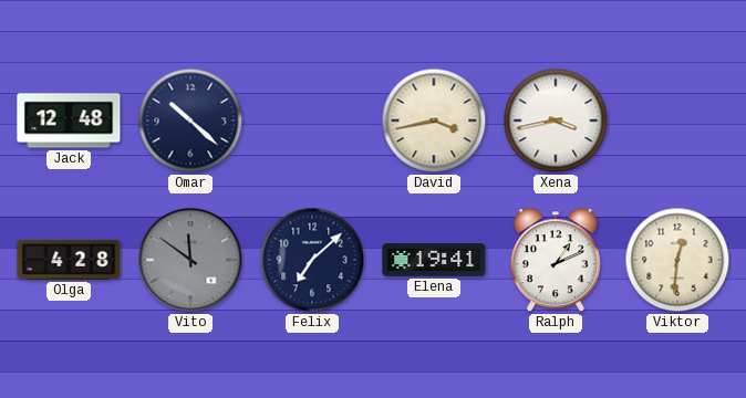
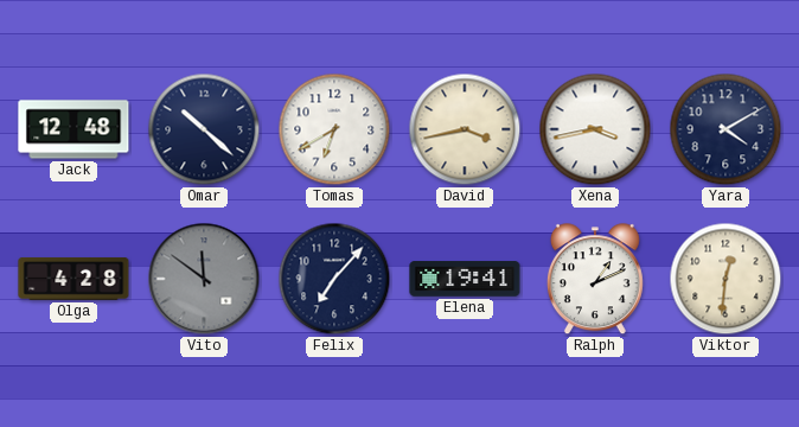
Tomas: none -> 6:40
Yara: none -> 4:10
Felix: 7:08 -> 7:07
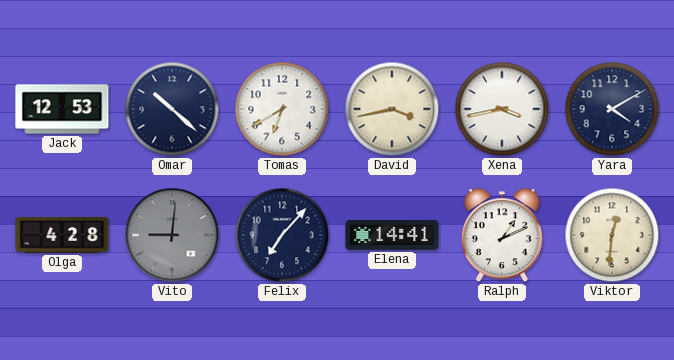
Jack: 12:48 -> 12:53
Vito: 11:51 -> 9:01
Elena: 19:41 -> 14:41
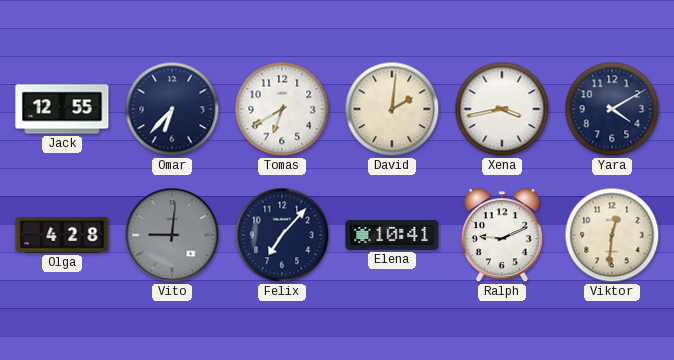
Jack: 12:53 -> 12:55
Omar: 10:22 -> 6:37
David: 3:43 -> 2:01
Elena: 14:41 -> 10:41
Ralph: 1:11 -> 9:11
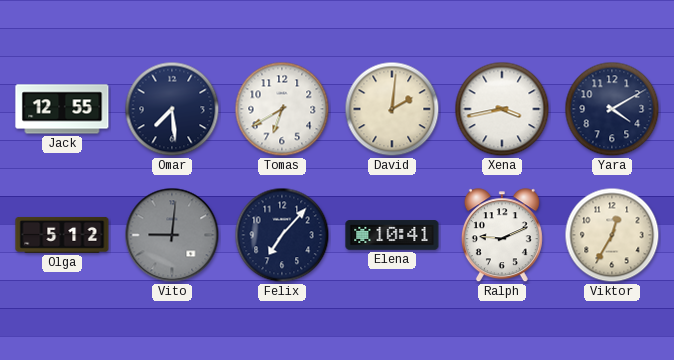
Omar: 6:37 -> 7:29
Olga: 4:28 -> 5:12
Viktor: 12:31 -> 12:35
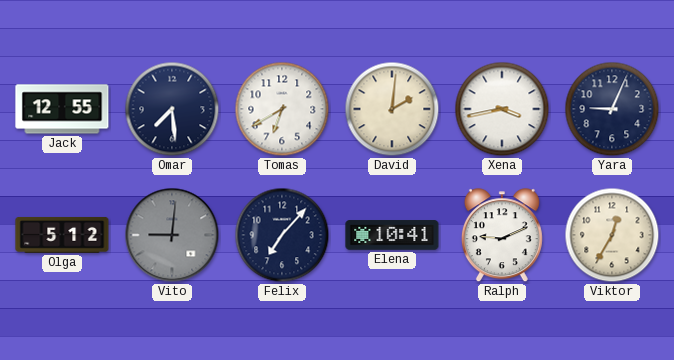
Yara: 4:10 -> 9:04
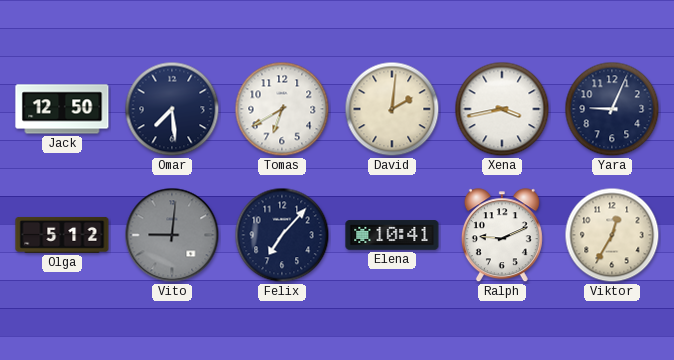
Jack: 12:55 -> 12:50
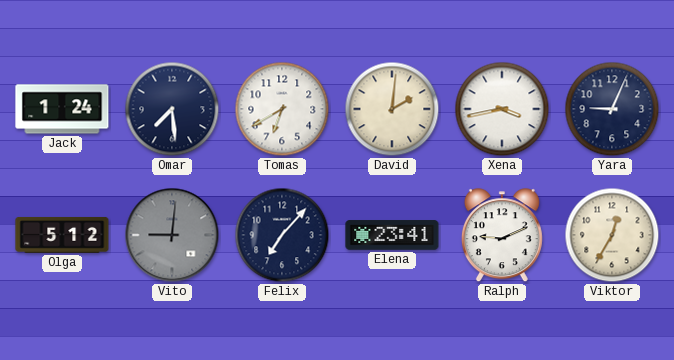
Jack: 12:50 -> 1:24
Elena: 10:41 -> 23:41
